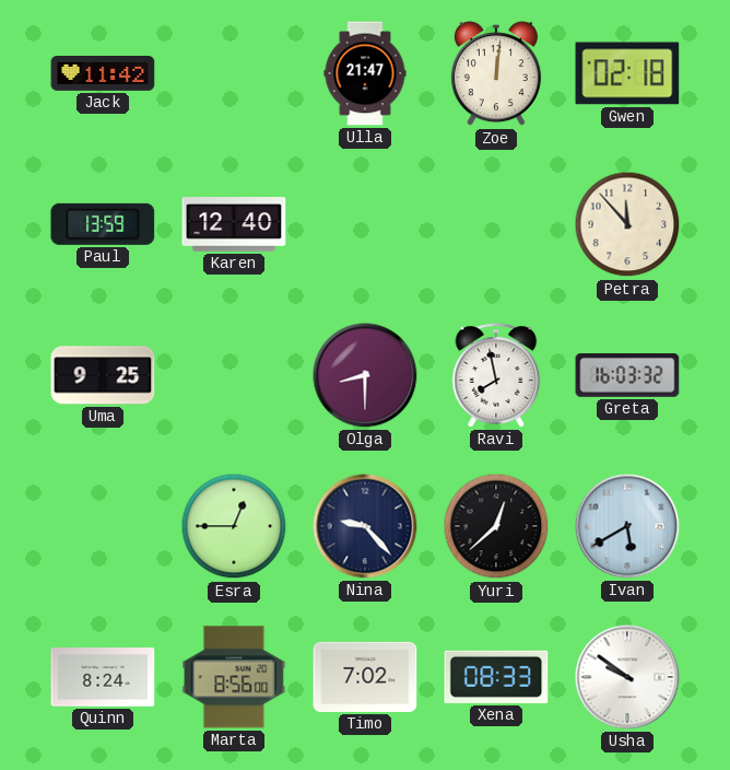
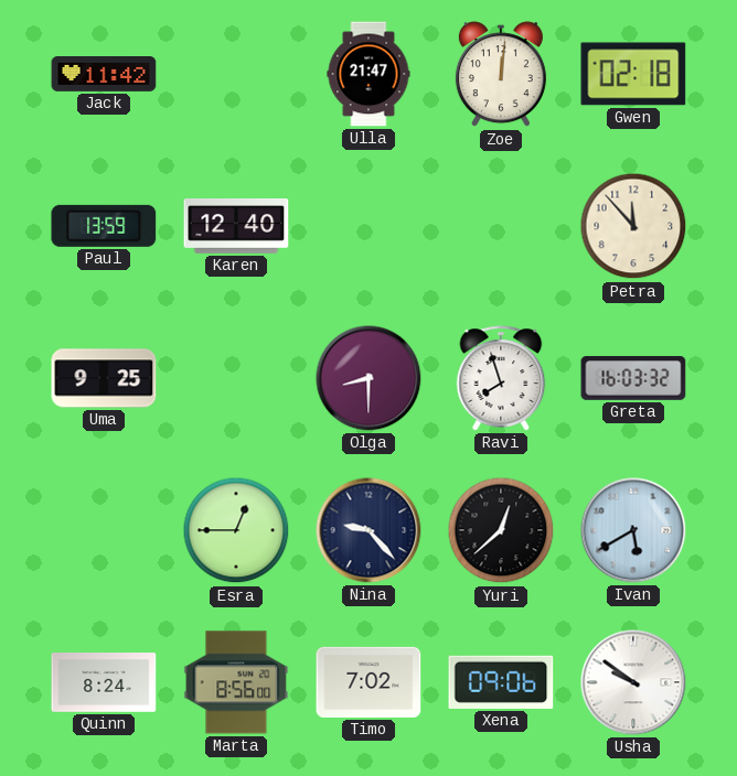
Ravi: 7:58 -> 7:57
Xena: 08:33 -> 09:06
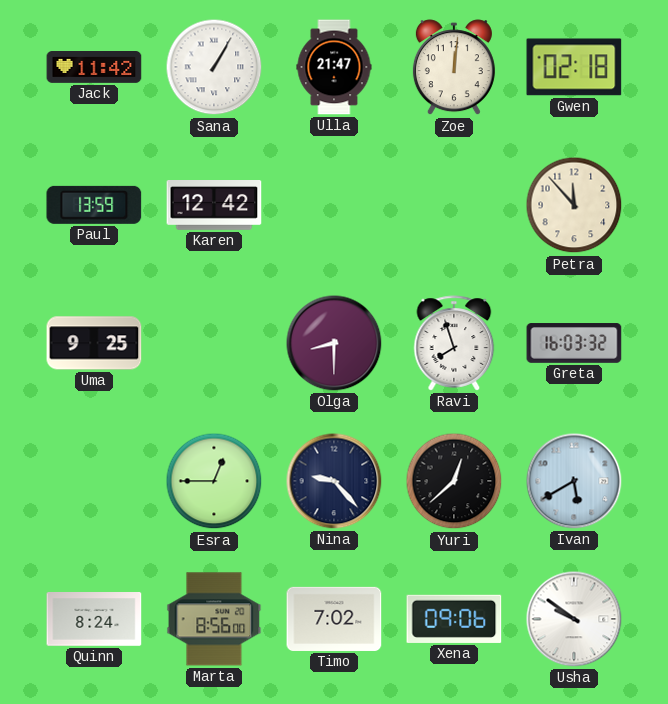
Sana: none -> 1:05
Karen: 12:40 -> 12:42
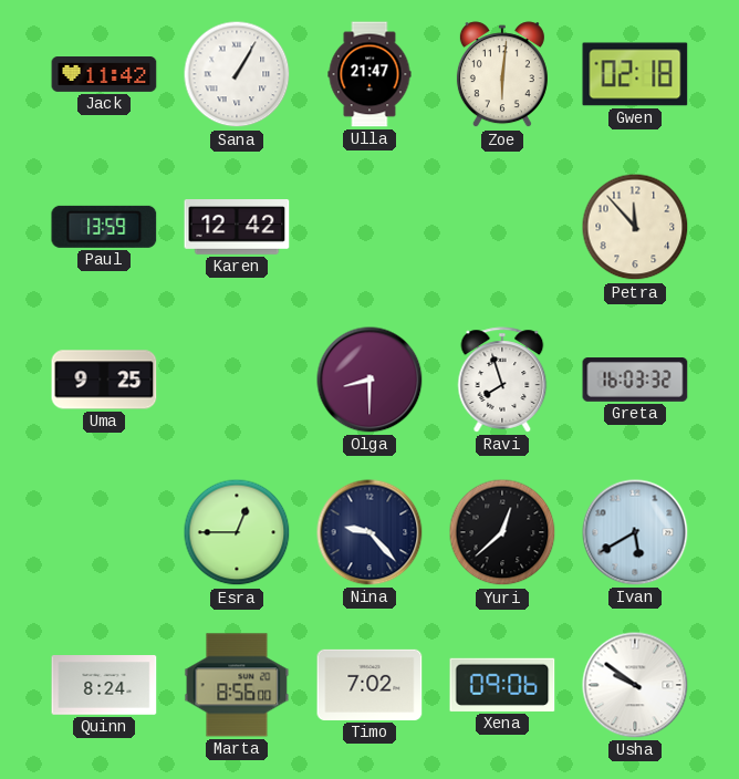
Zoe: 12:01 -> 6:01
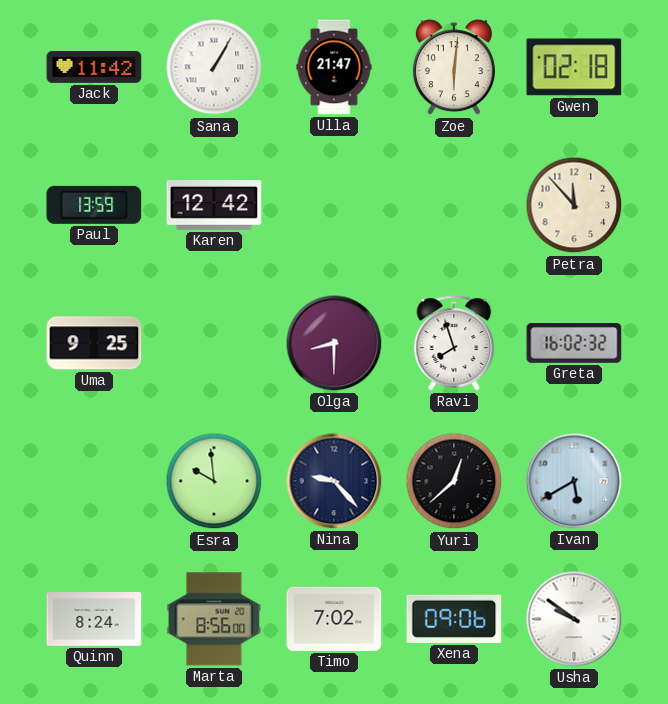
Greta: 16:03 -> 16:02
Esra: 12:45 -> 9:59
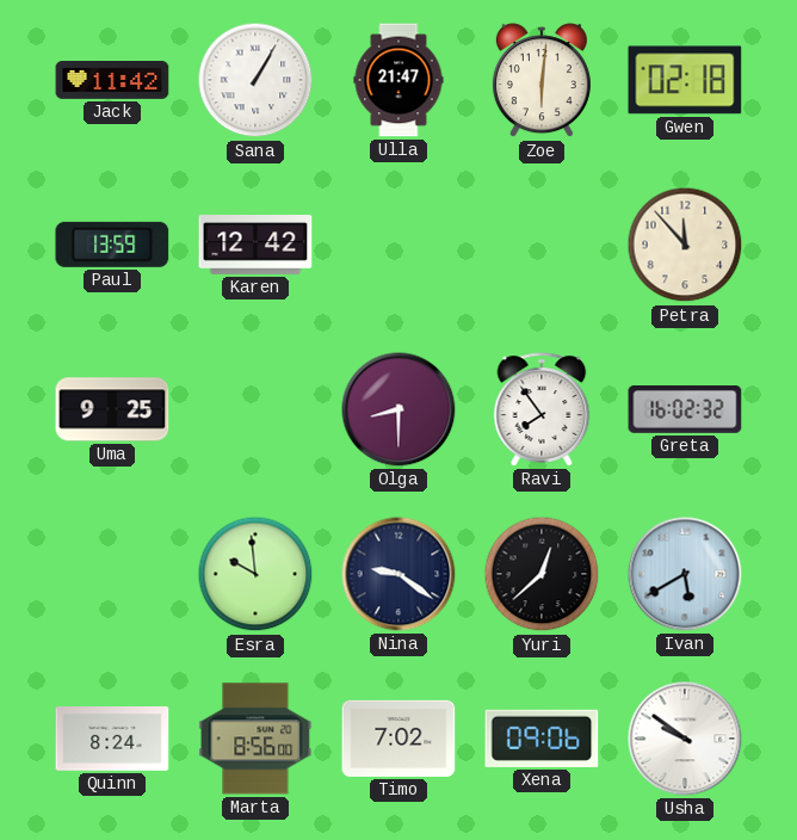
Ravi: 7:57 -> 7:54
Nina: 9:23 -> 9:21
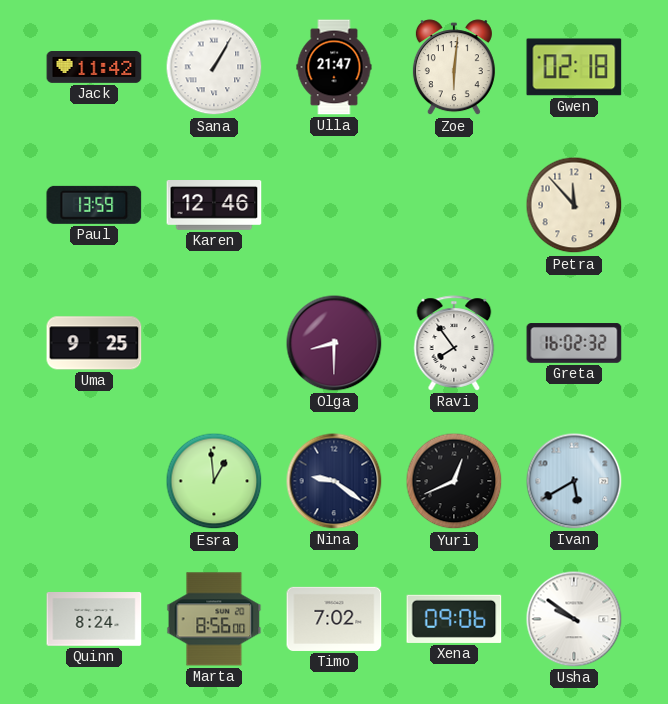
Karen: 12:42 -> 12:46
Esra: 9:59 -> 12:59
Yuri: 12:38 -> 12:41
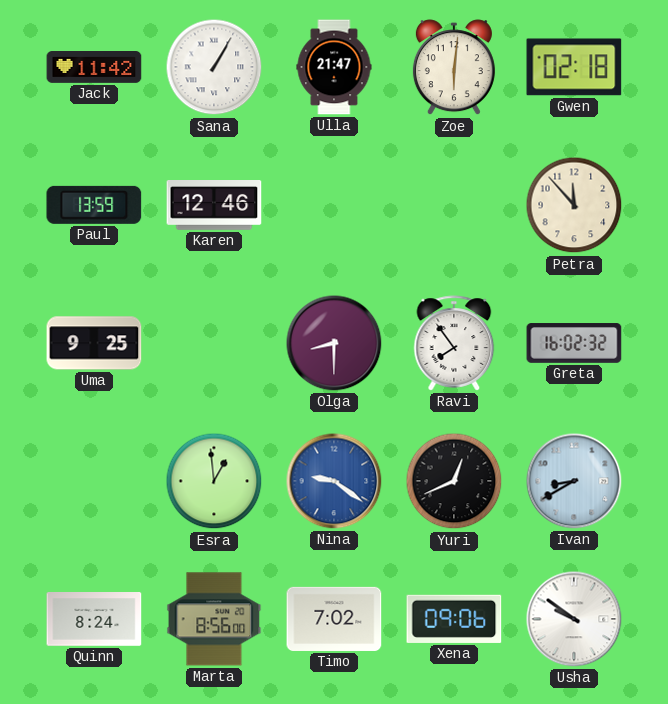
Nina dial: navy -> blue
Ivan: 5:40 -> 8:40
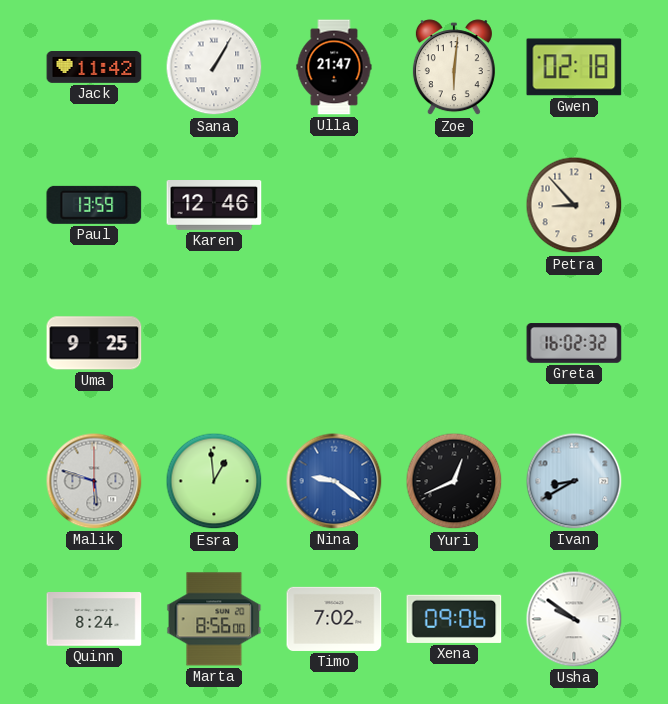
Petra: 11:53 -> 8:53
Olga: 8:30 -> none
Ravi: 7:54 -> none
Malik: none -> 5:48
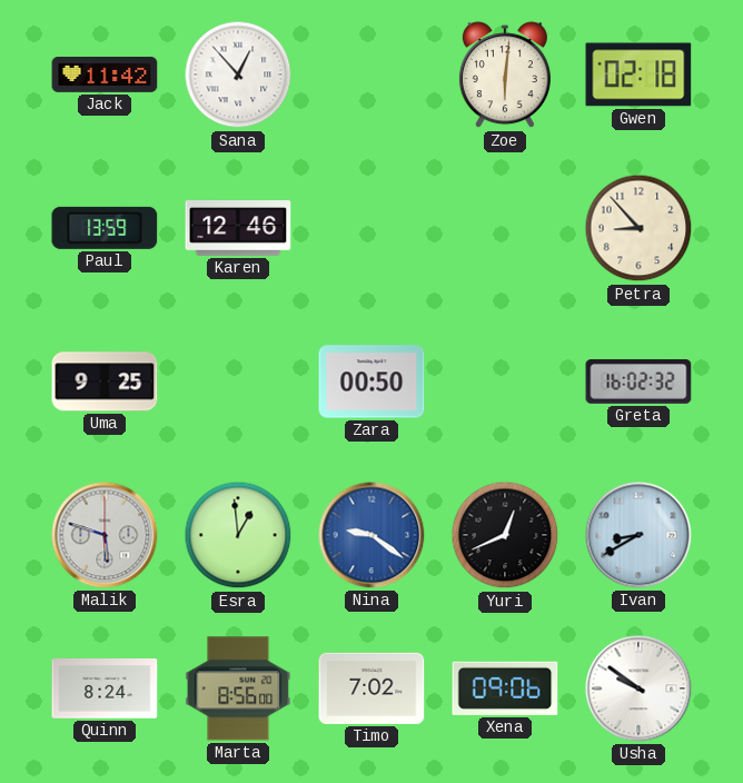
Sana: 1:05 -> 12:53
Ulla: 21:47 -> none
Zara: none -> 00:50
